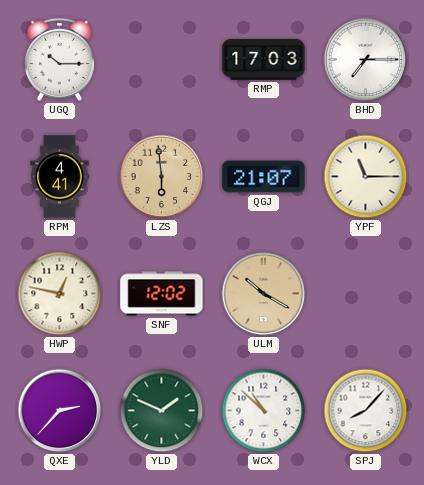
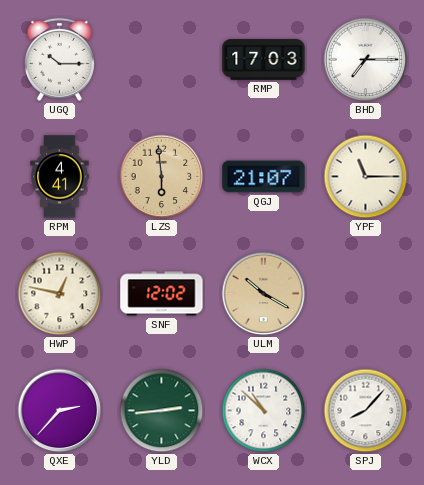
YLD: 1:49 -> 2:44
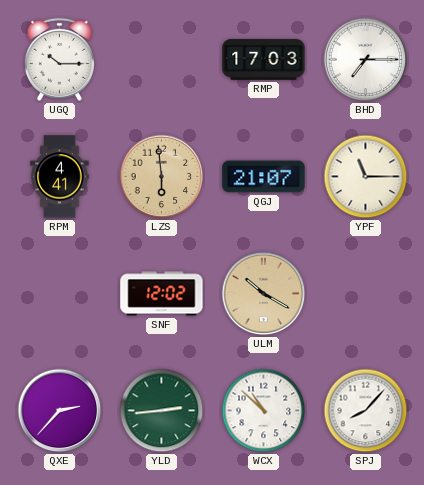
HWP: 12:47 -> none
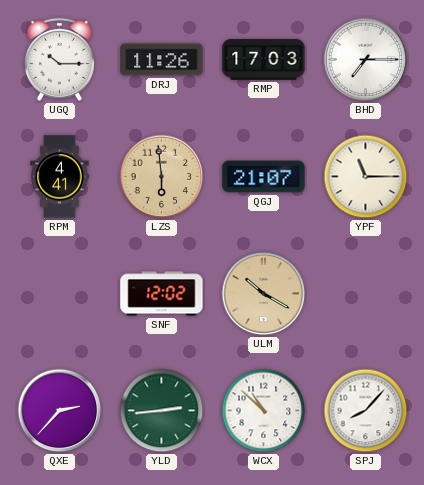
DRJ: none -> 11:26
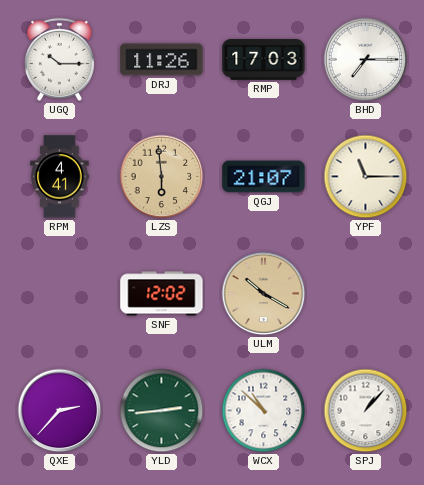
SPJ: 8:07 -> 1:07
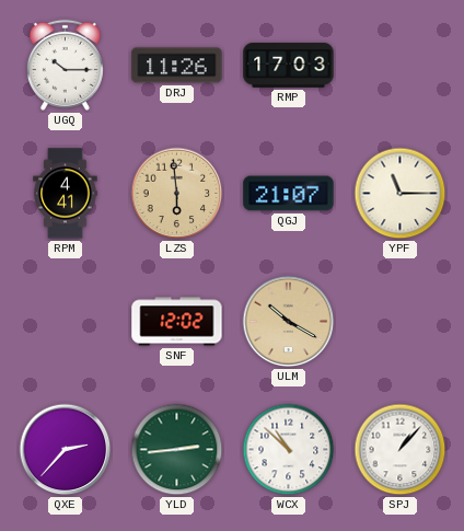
BHD: 7:15 -> none
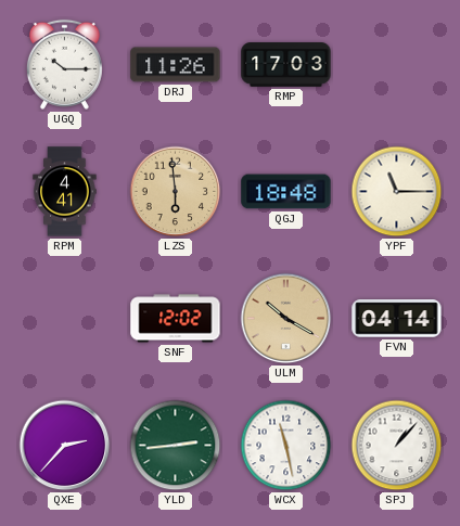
QGJ: 21:07 -> 18:48
FVN: none -> 04:14
WCX: 10:52 -> 11:28
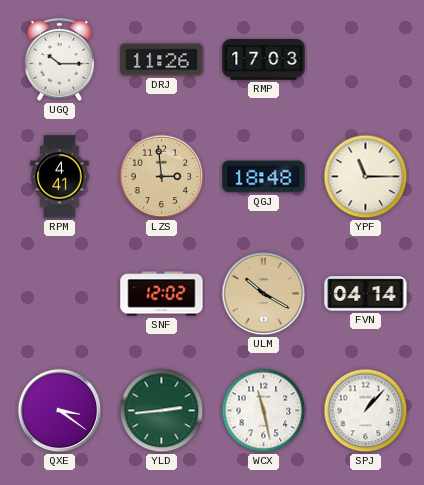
LZS: 5:59 -> 2:59
QXE: 2:37 -> 3:21
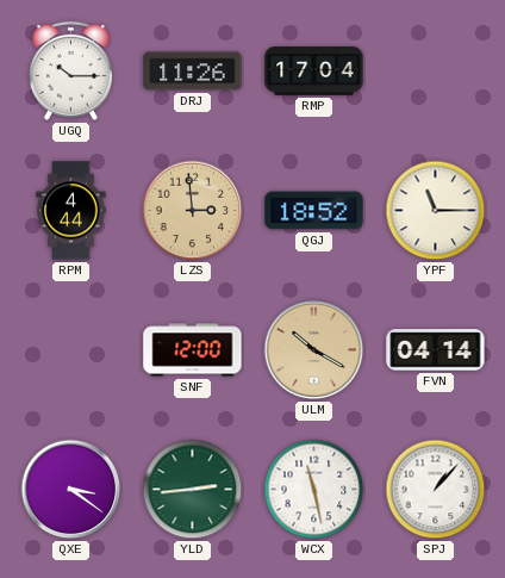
RMP: 17:03 -> 17:04
RPM: 4:41 -> 4:44
QGJ: 18:48 -> 18:52
SNF: 12:02 -> 12:00
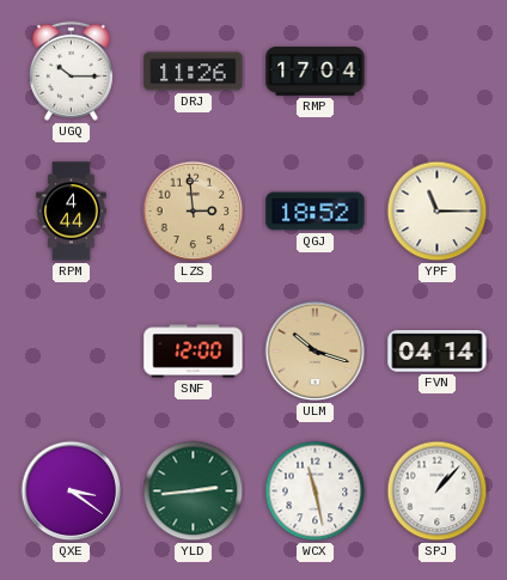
ULM: 10:20 -> 10:18
